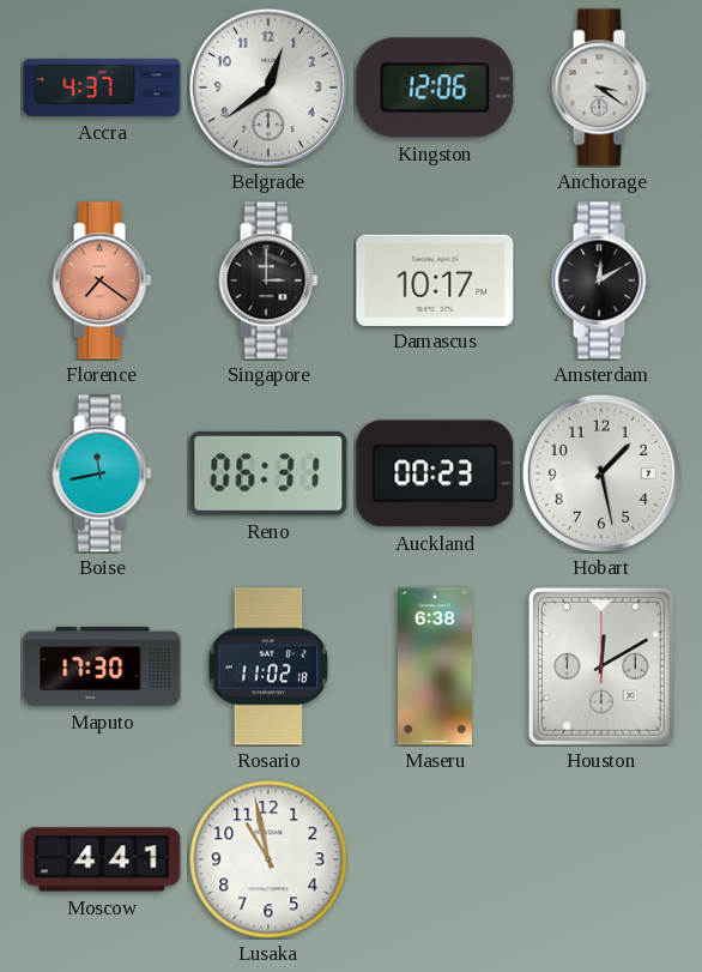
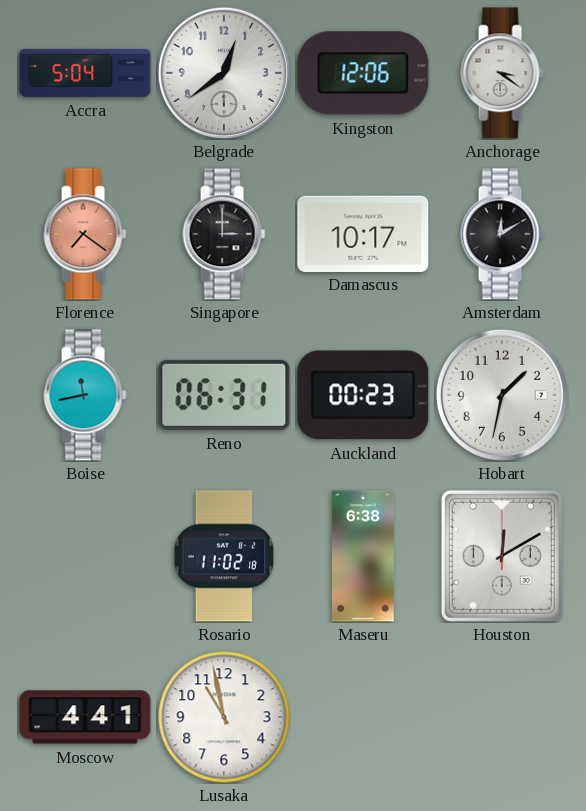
Accra: 4:37 -> 5:04
Hobart: 1:28 -> 1:32
Maputo: 17:30 -> none
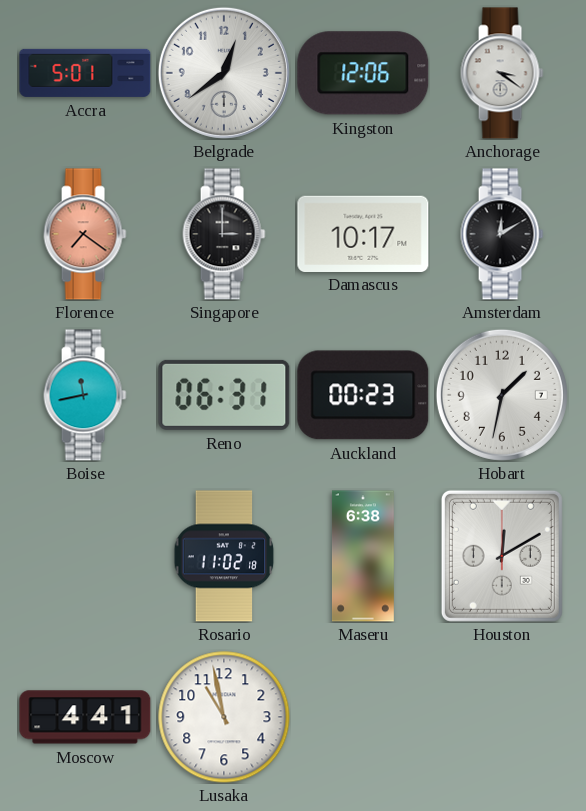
Accra: 5:04 -> 5:01
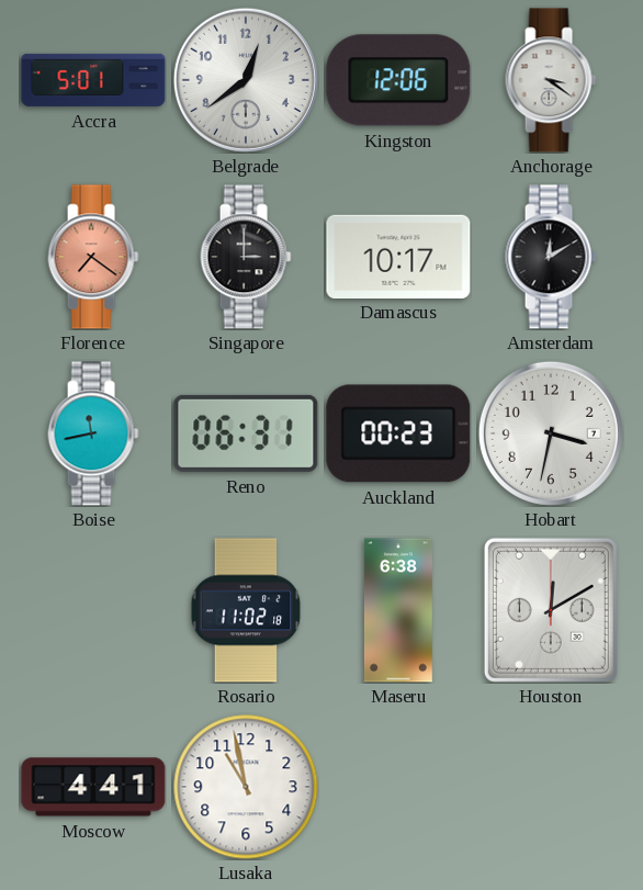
Hobart: 1:32 -> 3:32
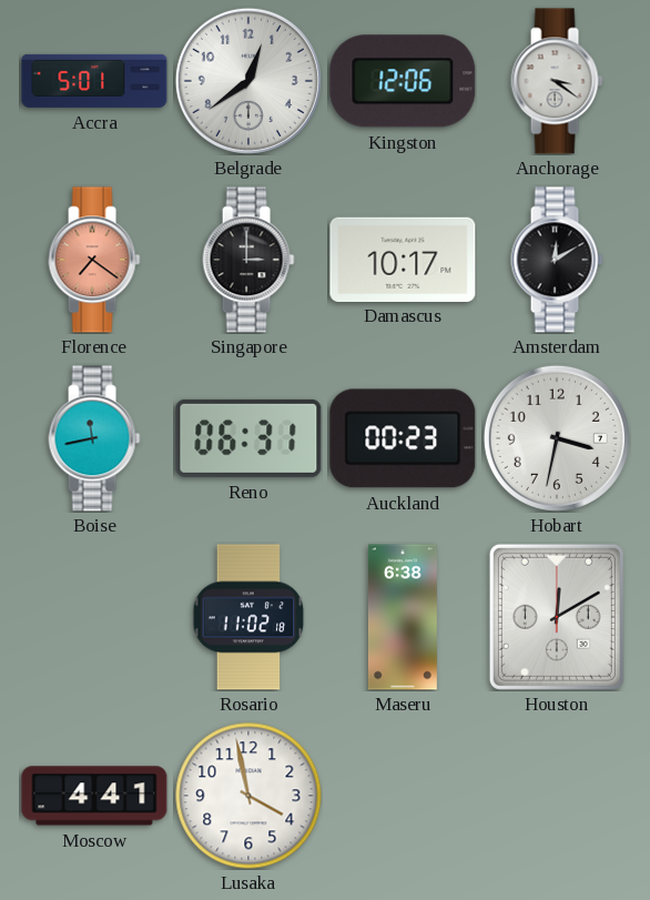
Lusaka: 10:58 -> 3:58
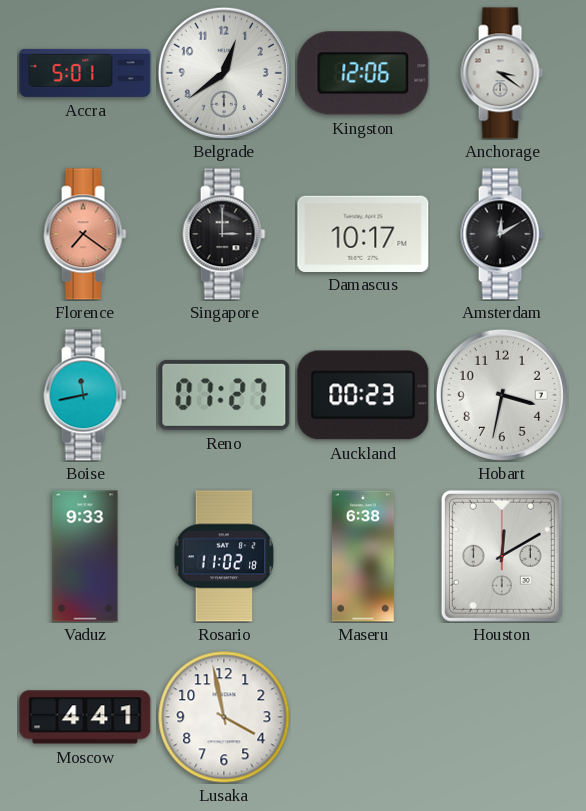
Reno: 06:31 -> 07:27
Vaduz: none -> 9:33
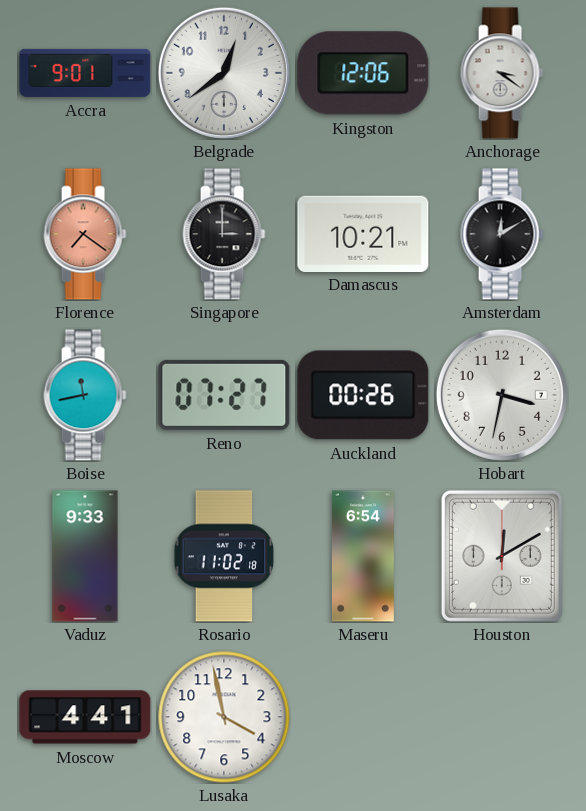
Accra: 5:01 -> 9:01
Damascus: 10:17 -> 10:21
Auckland: 00:23 -> 00:26
Maseru: 6:38 -> 6:54
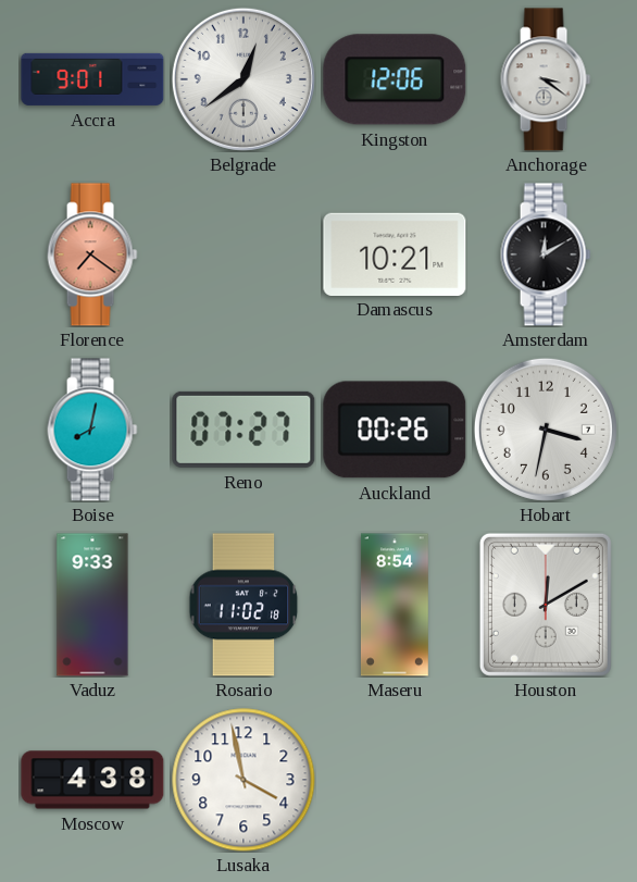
Singapore: 3:00 -> none
Boise: 11:43 -> 8:02
Maseru: 6:54 -> 8:54
Moscow: 4:41 -> 4:38
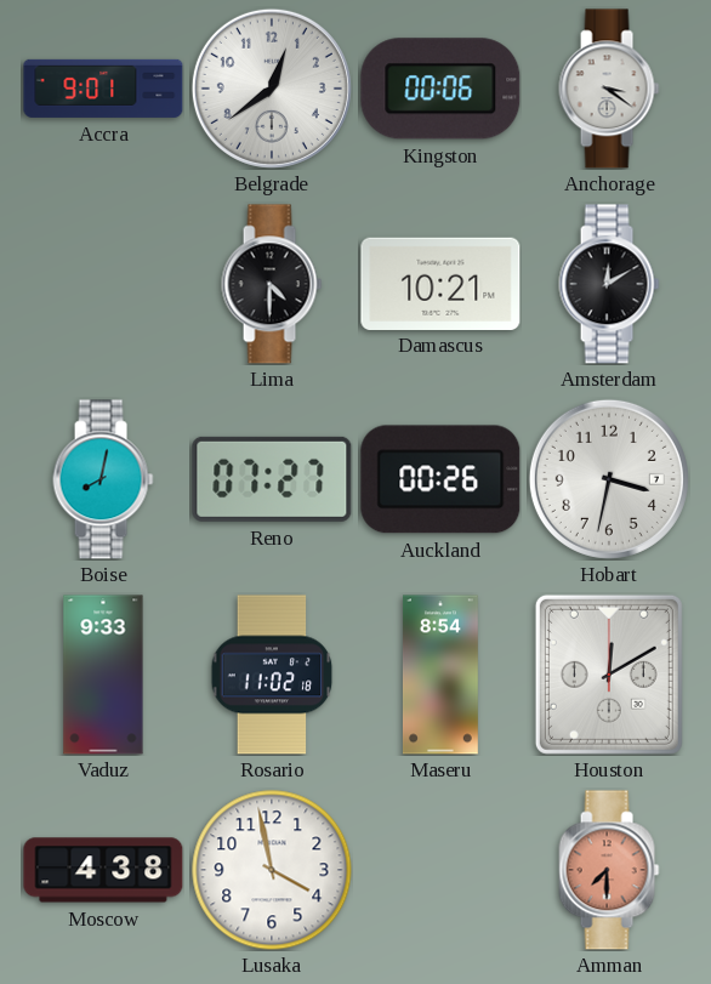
Kingston: 12:06 -> 00:06
Florence: 7:21 -> none
Lima: none -> 4:30
Amman: none -> 7:30
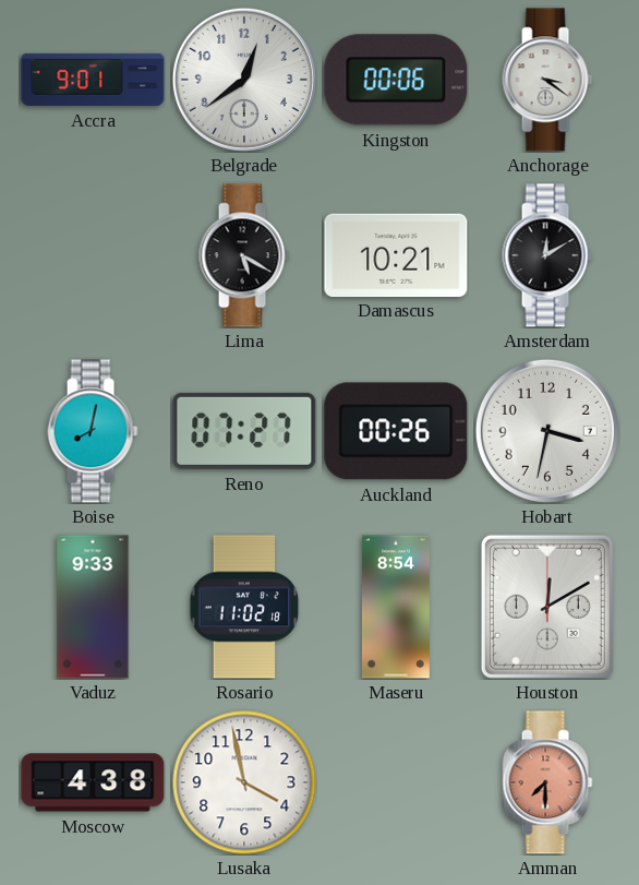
Lima: 4:30 -> 5:20
